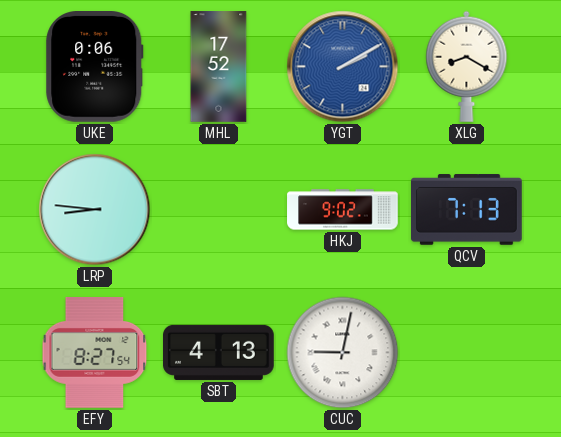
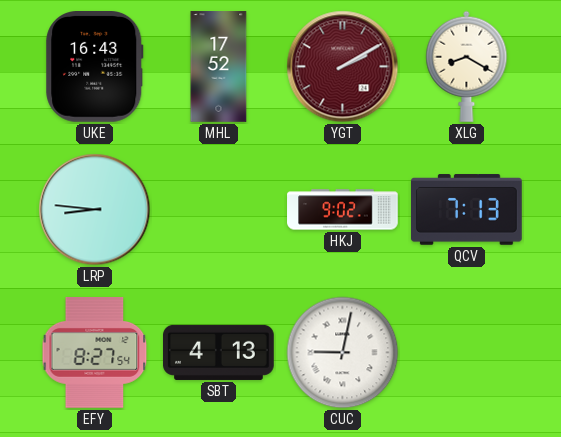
UKE: 0:06 -> 16:43
YGT dial: blue -> burgundy
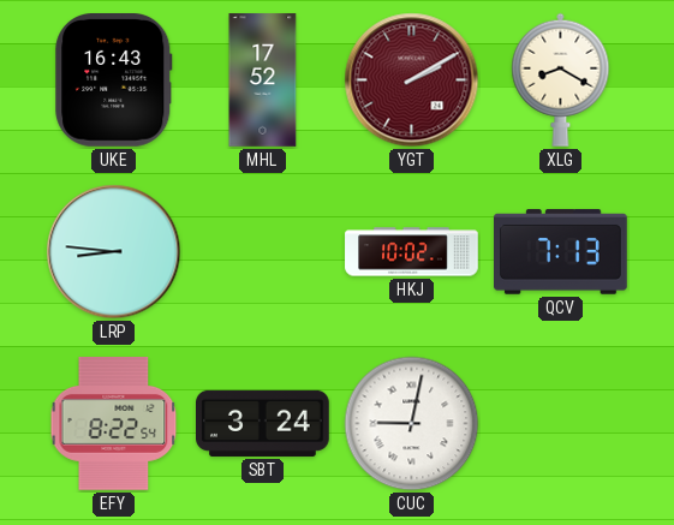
HKJ: 9:02 -> 10:02
EFY: 8:27 -> 8:22
SBT: 4:13 -> 3:24
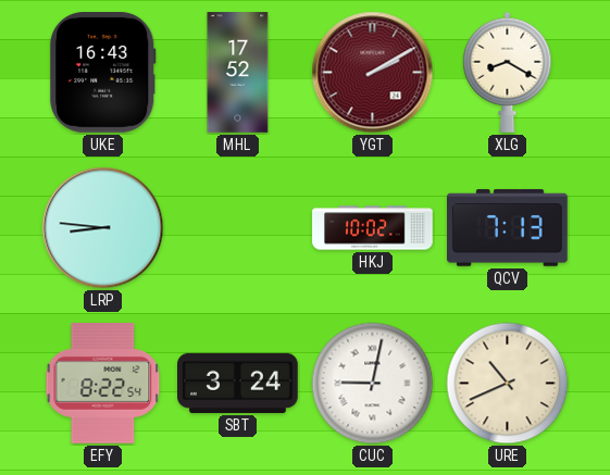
URE: none -> 10:41
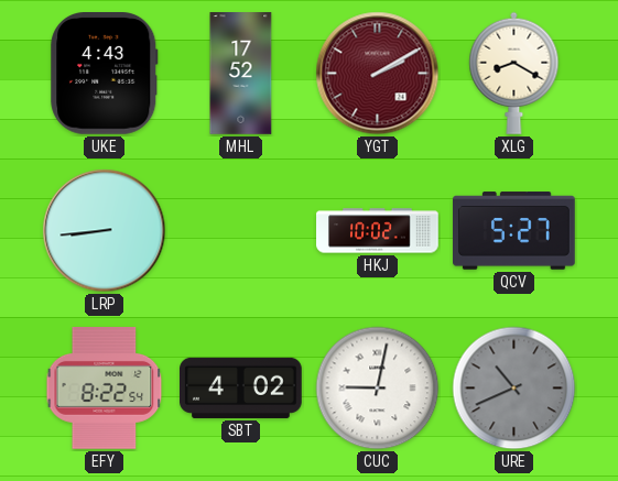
UKE: 16:43 -> 4:43
LRP: 8:46 -> 8:44
QCV: 7:13 -> 5:27
SBT: 3:24 -> 4:02
URE dial: cream -> grey
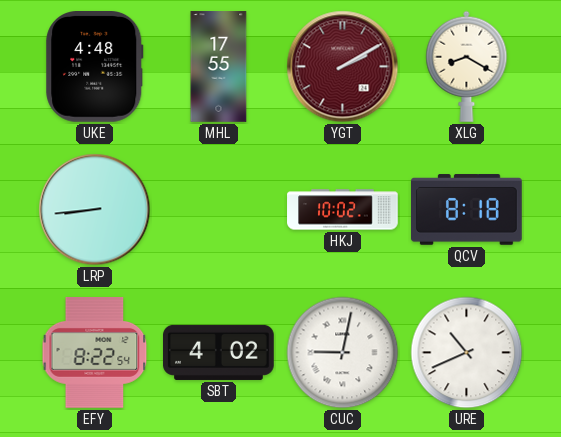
UKE: 4:43 -> 4:48
MHL: 17:52 -> 17:55
QCV: 5:27 -> 8:18
URE dial: grey -> white
